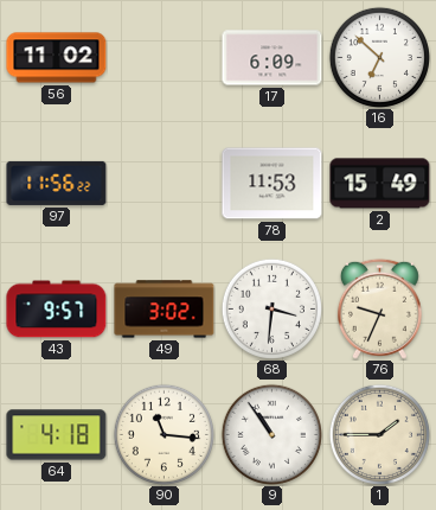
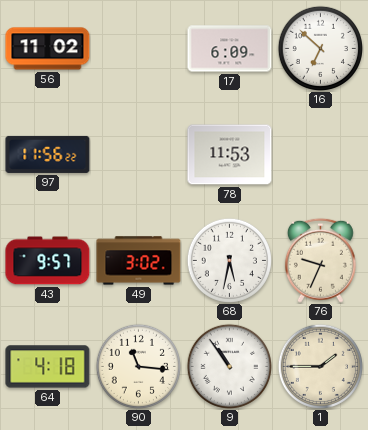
2: 15:49 -> none
68: 3:31 -> 5:32
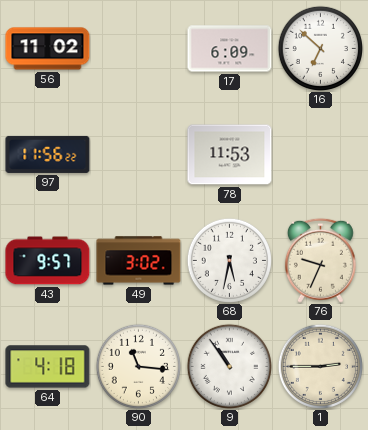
1: 1:45 -> 2:45
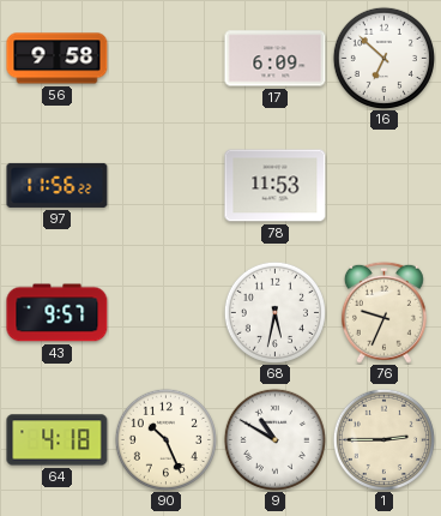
56: 11:02 -> 9:58
49: 3:02 -> none
90: 11:16 -> 10:26
9: 10:54 -> 10:50
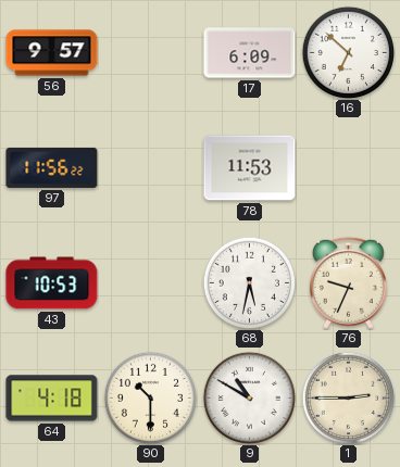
56: 9:58 -> 9:57
43: 9:57 -> 10:53
90: 10:26 -> 10:30
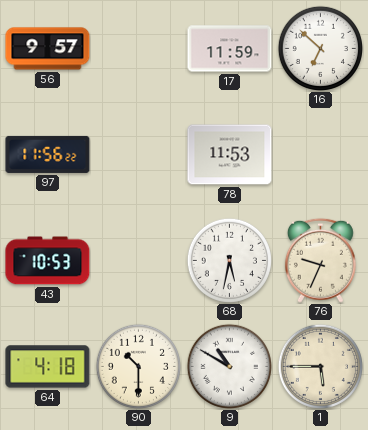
17: 6:09 -> 11:59
1: 2:45 -> 5:45
